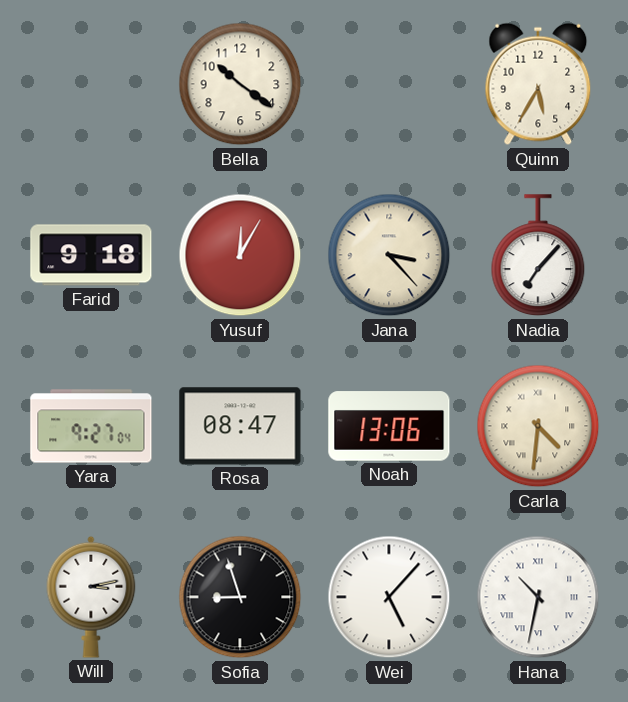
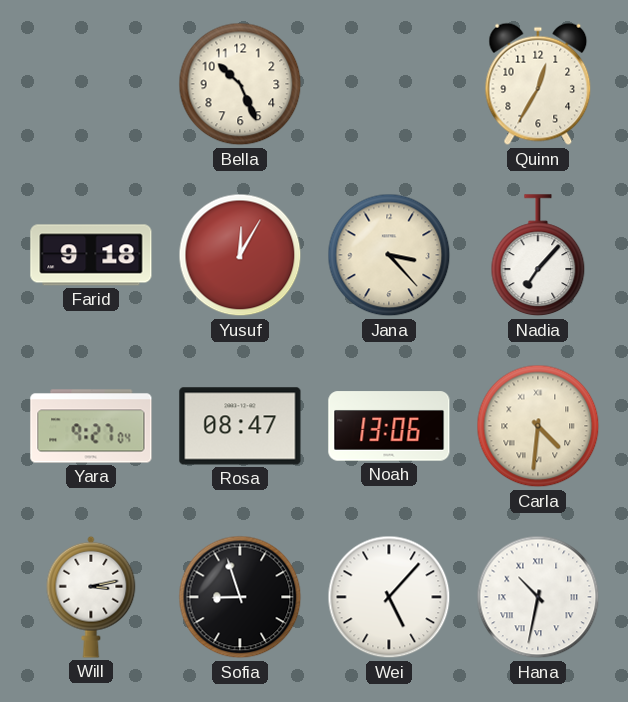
Bella: 10:21 -> 10:26
Quinn: 5:35 -> 12:35
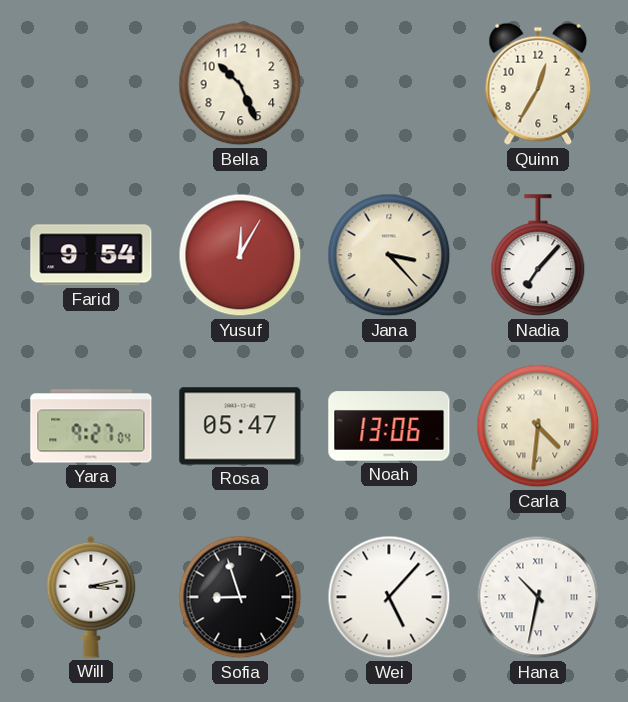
Farid: 9:18 -> 9:54
Rosa: 08:47 -> 05:47
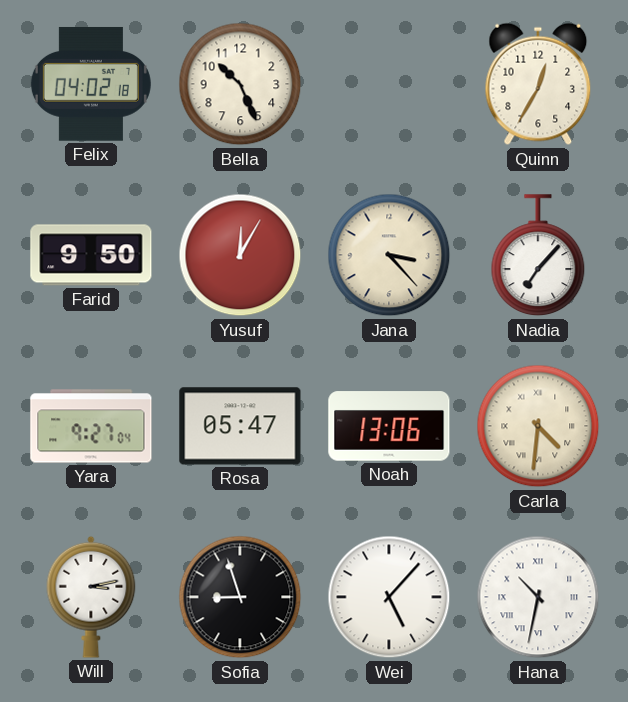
Felix: none -> 04:02
Farid: 9:54 -> 9:50
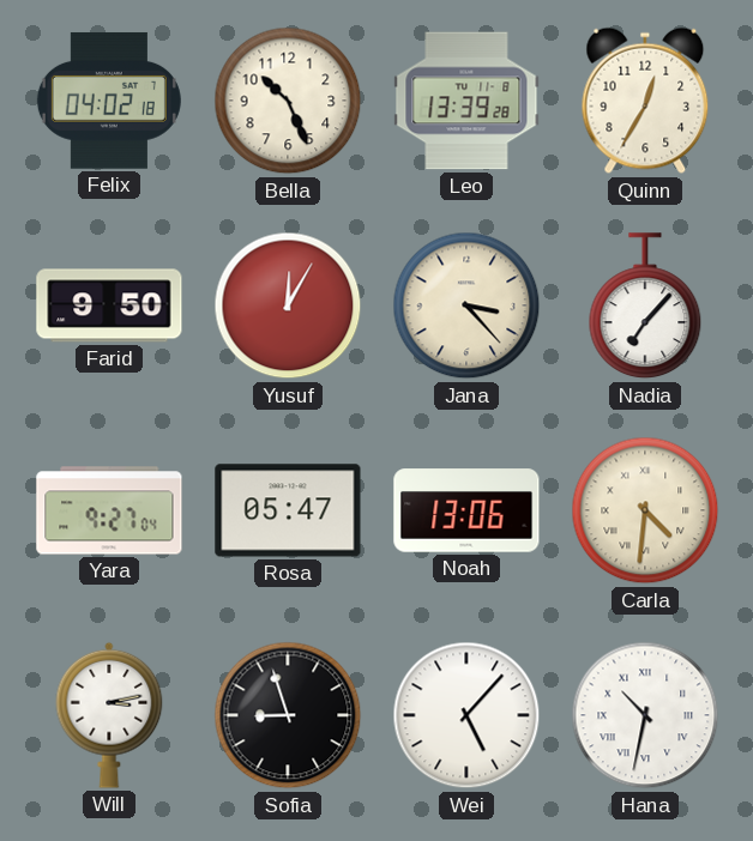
Leo: none -> 13:39
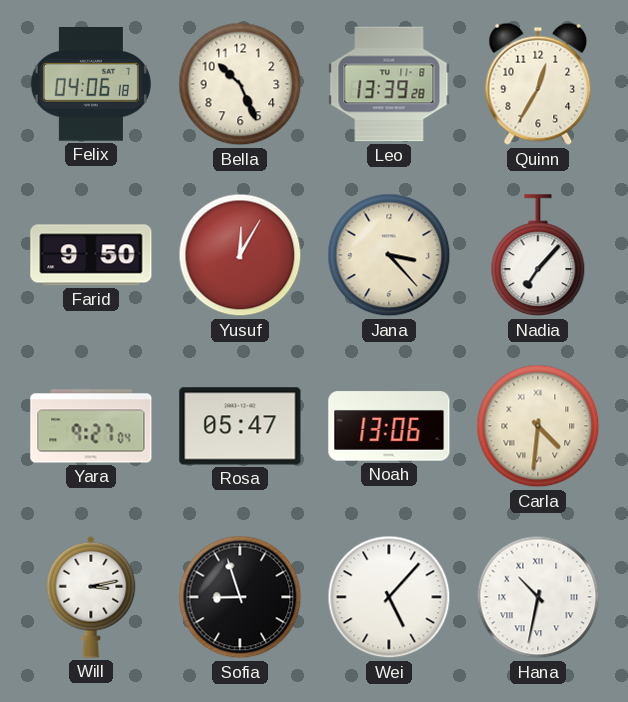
Felix: 04:02 -> 04:06
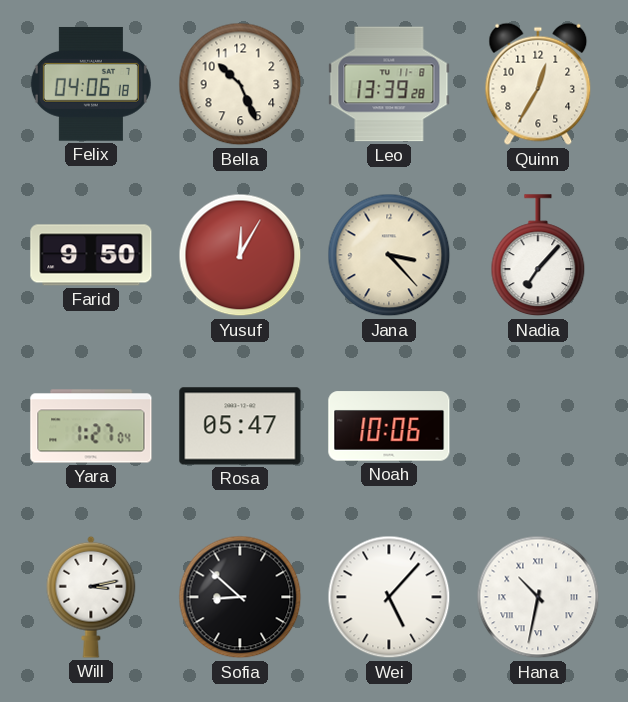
Yara: 9:27 -> 1:27
Noah: 13:06 -> 10:06
Carla: 4:31 -> none
Sofia: 8:57 -> 8:52
